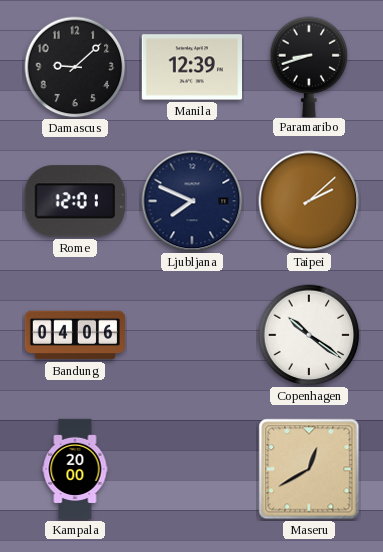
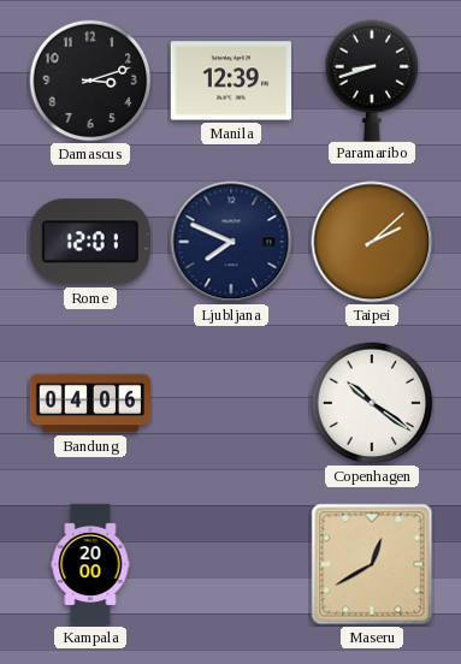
Damascus: 9:08 -> 3:12
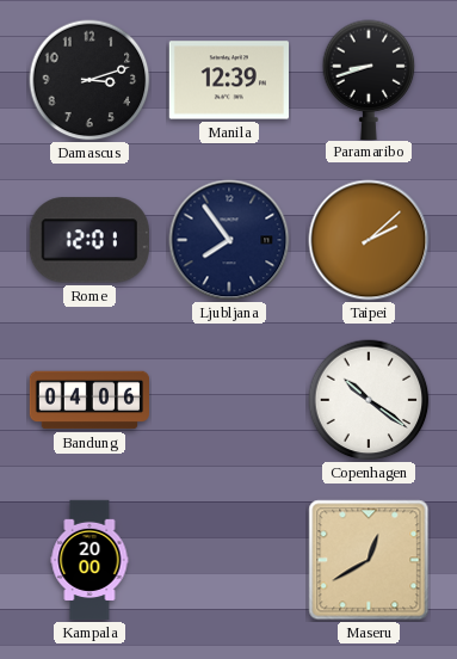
Ljubljana: 7:49 -> 7:54
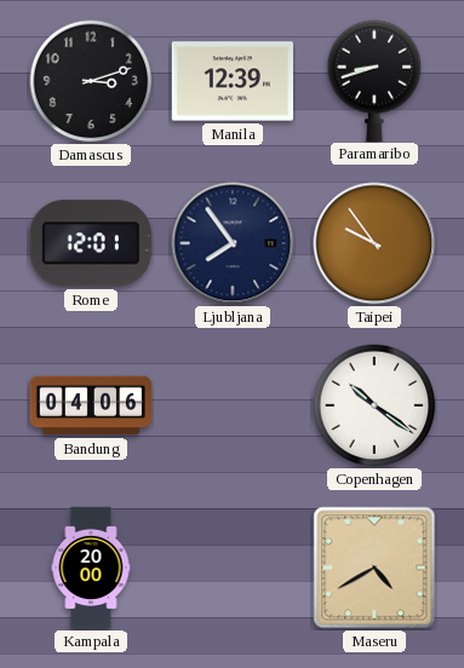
Taipei: 2:08 -> 9:54
Maseru: 12:40 -> 4:40
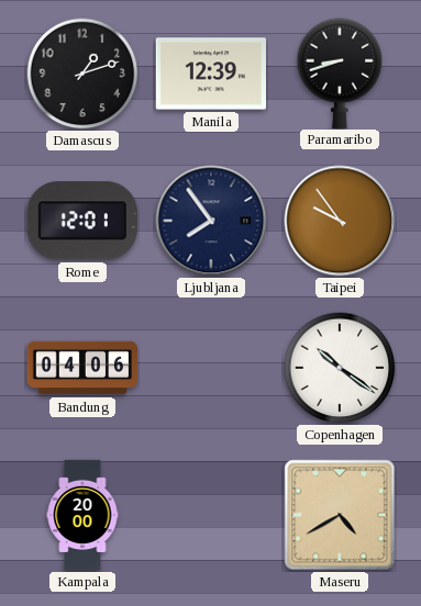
Damascus: 3:12 -> 1:12
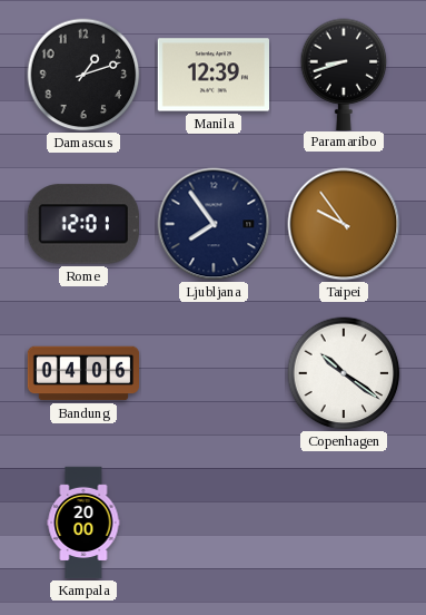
Maseru: 4:40 -> none
